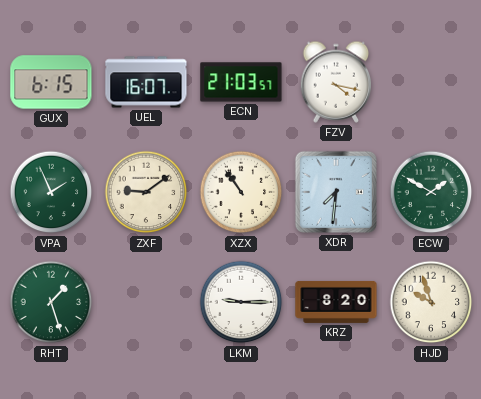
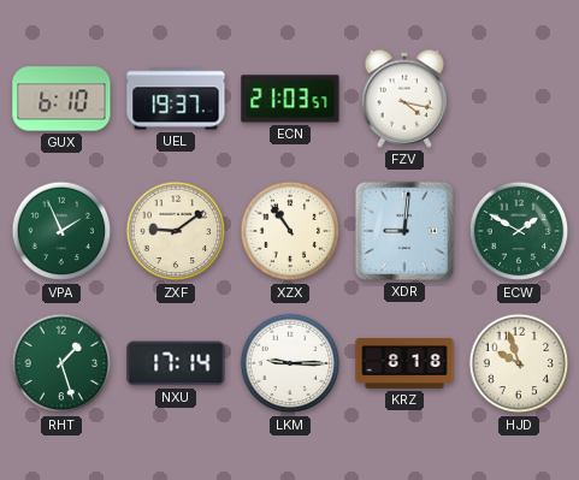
GUX: 6:15 -> 6:10
UEL: 16:07 -> 19:37
XDR: 7:31 -> 9:01
NXU: none -> 17:14
KRZ: 8:20 -> 8:18
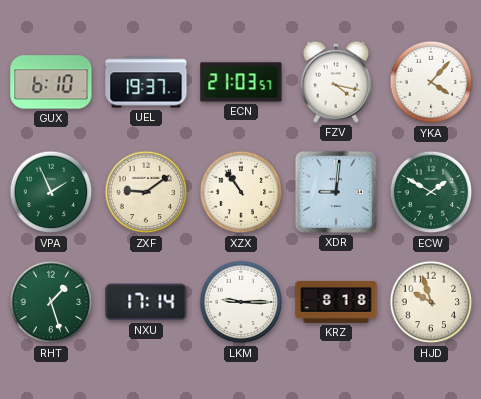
YKA: none -> 4:07
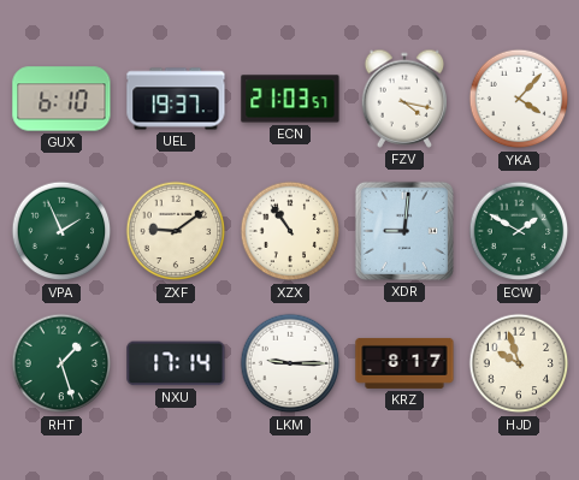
KRZ: 8:18 -> 8:17
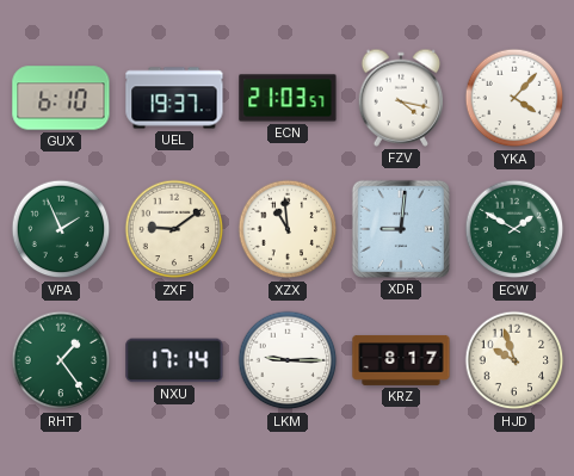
XZX: 10:54 -> 10:59
RHT: 1:27 -> 1:24
